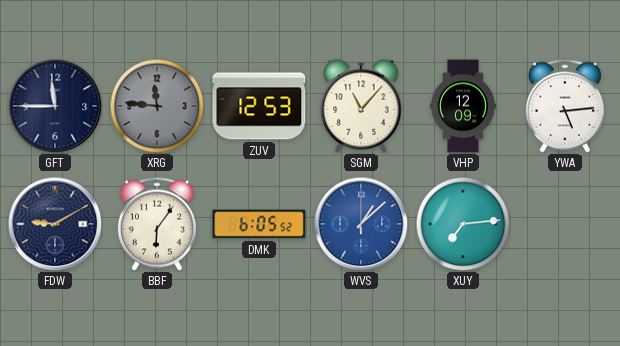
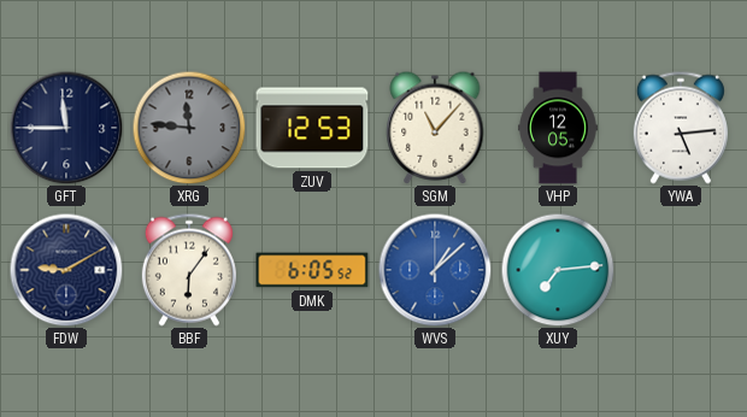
VHP: 12:09 -> 12:05
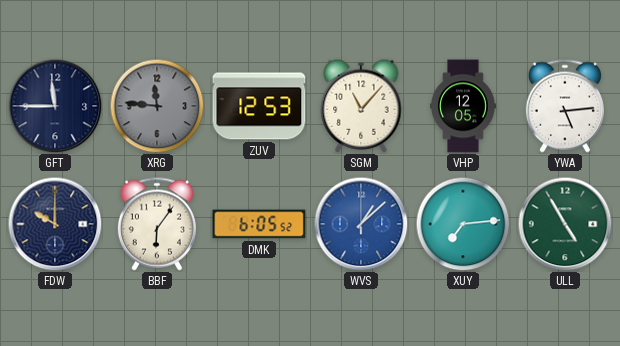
FDW: 9:10 -> 10:00
ULL: none -> 4:55
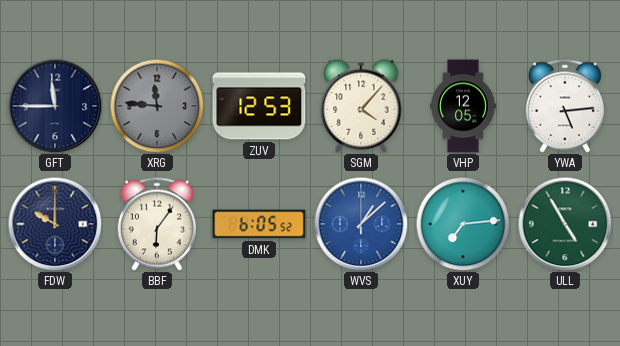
SGM: 11:07 -> 4:07
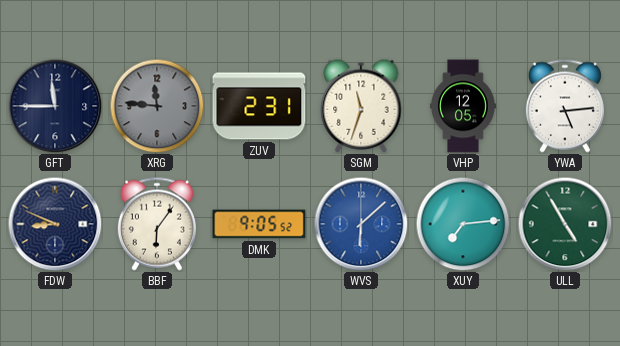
ZUV: 12:53 -> 2:31
SGM: 4:07 -> 11:33
FDW: 10:00 -> 8:49
DMK: 6:05 -> 9:05
WVS: 1:08 -> 6:08
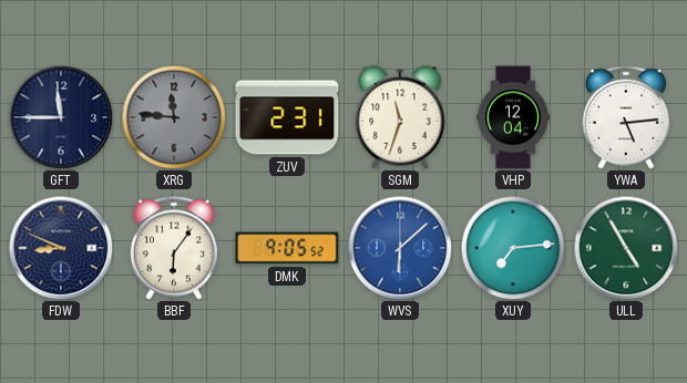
VHP: 12:05 -> 12:04
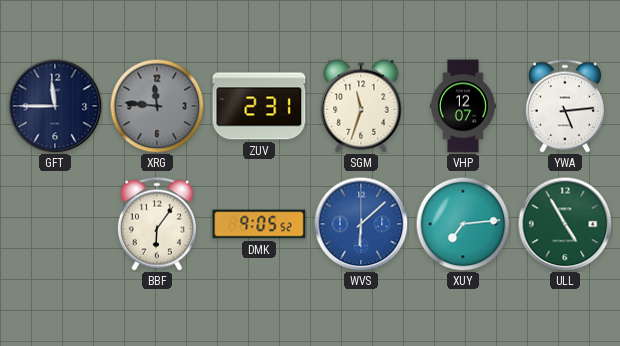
VHP: 12:04 -> 12:07
FDW: 8:49 -> none
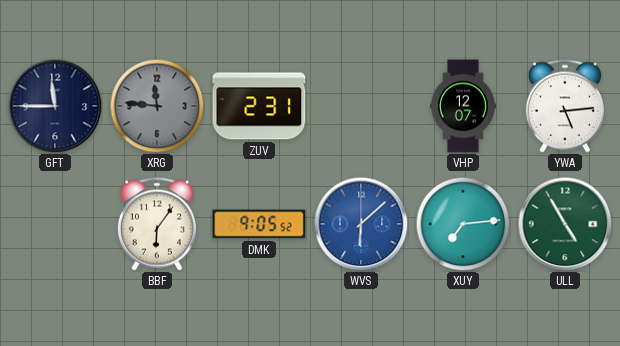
SGM: 11:33 -> none
